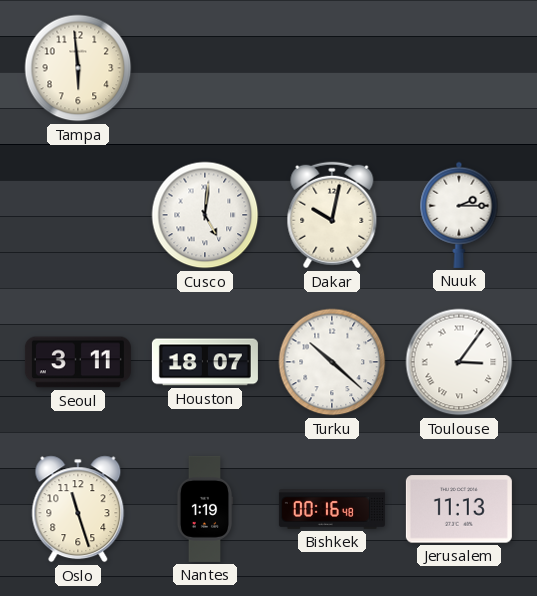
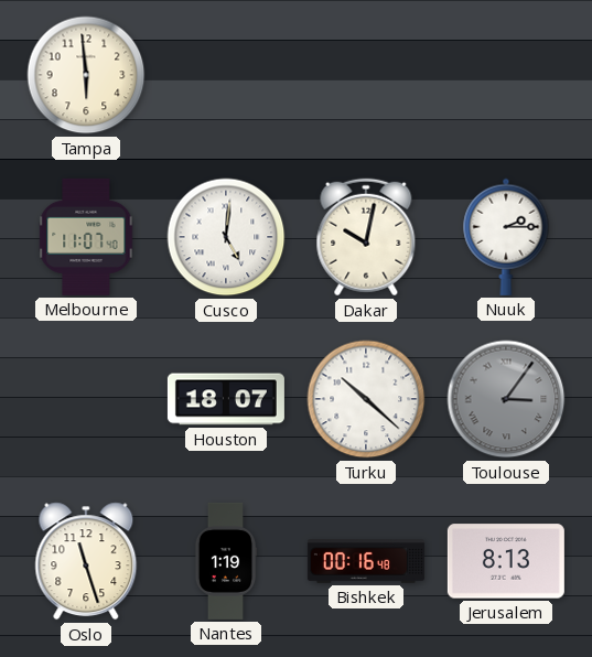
Melbourne: none -> 11:07
Seoul: 3:11 -> none
Toulouse dial: white -> grey
Jerusalem: 11:13 -> 8:13
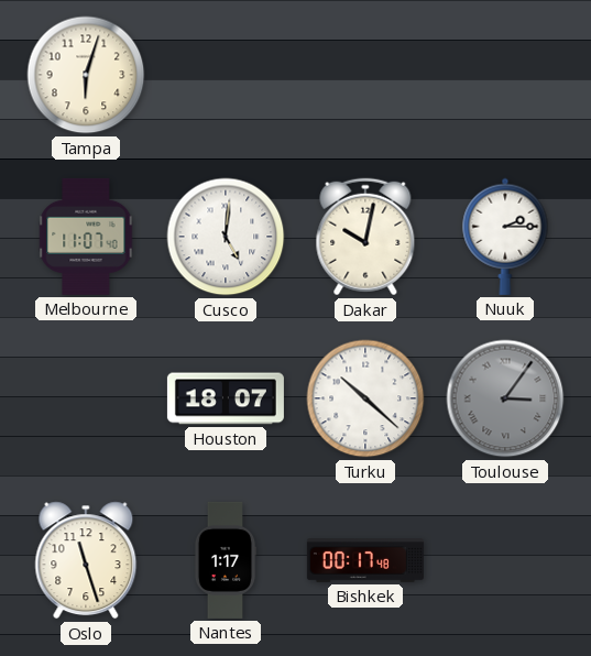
Tampa: 5:59 -> 6:03
Nantes: 1:19 -> 1:17
Bishkek: 00:16 -> 00:17
Jerusalem: 8:13 -> none
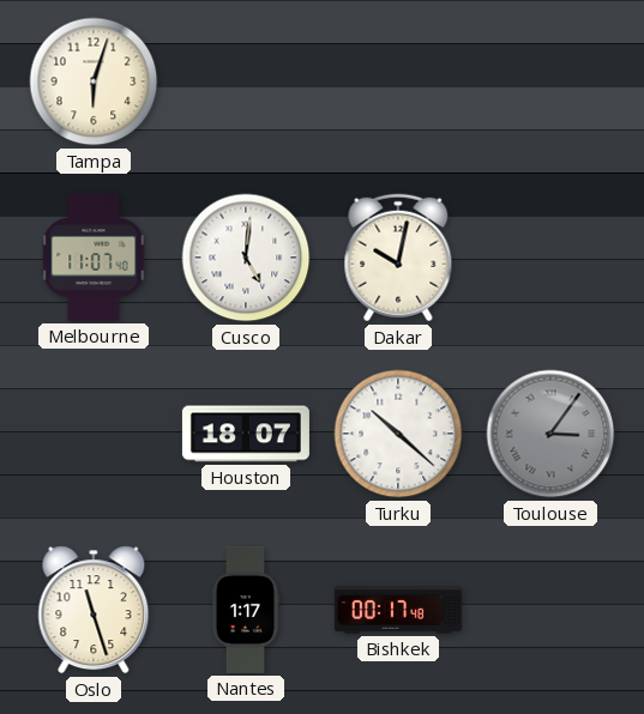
Nuuk: 2:15 -> none
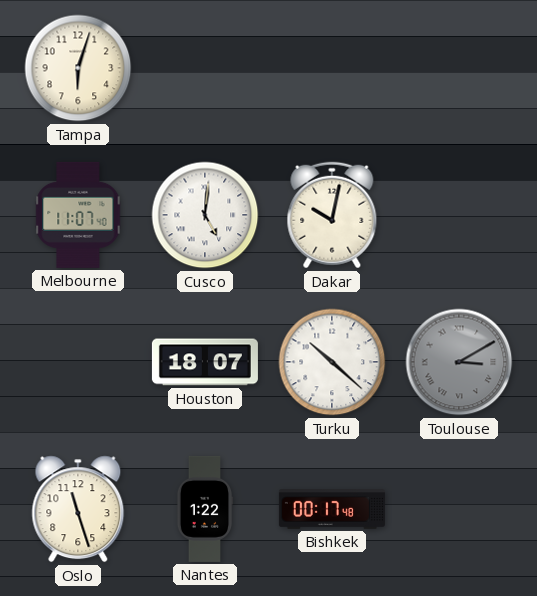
Toulouse: 3:06 -> 3:10
Nantes: 1:17 -> 1:22
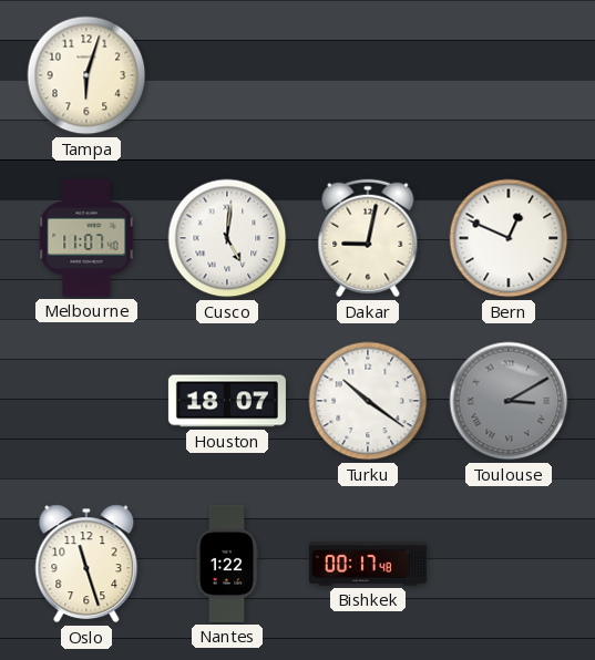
Dakar: 10:02 -> 9:02
Bern: none -> 12:49
Turku: 10:22 -> 10:21
